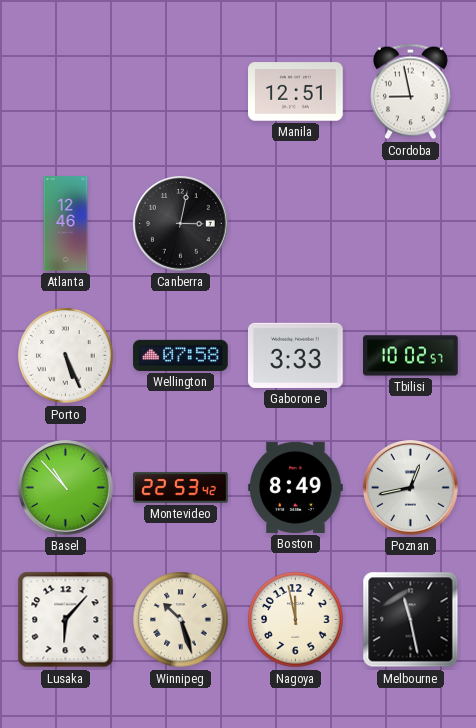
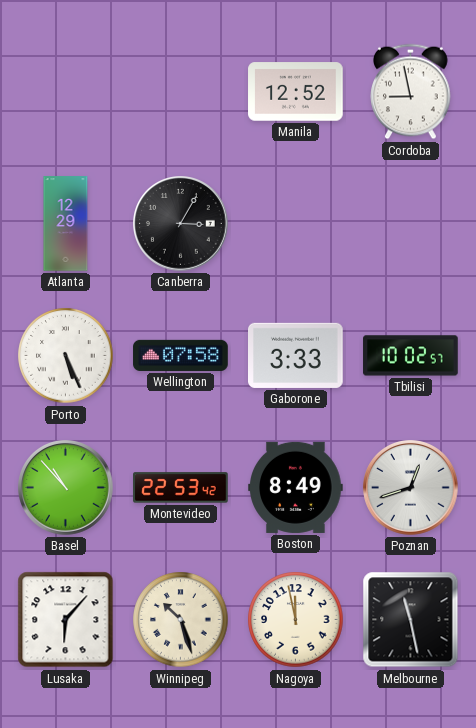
Manila: 12:51 -> 12:52
Atlanta: 12:46 -> 12:29
Canberra: 3:02 -> 3:05
Poznan: 12:43 -> 12:42
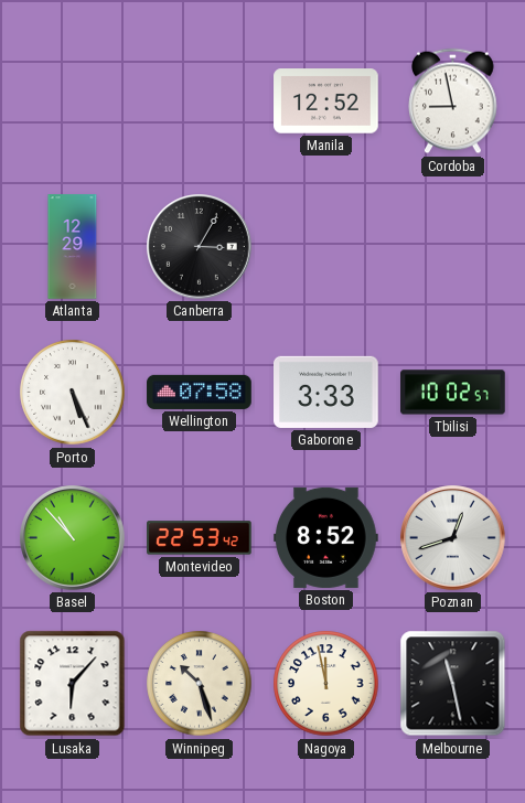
Boston: 8:49 -> 8:52
